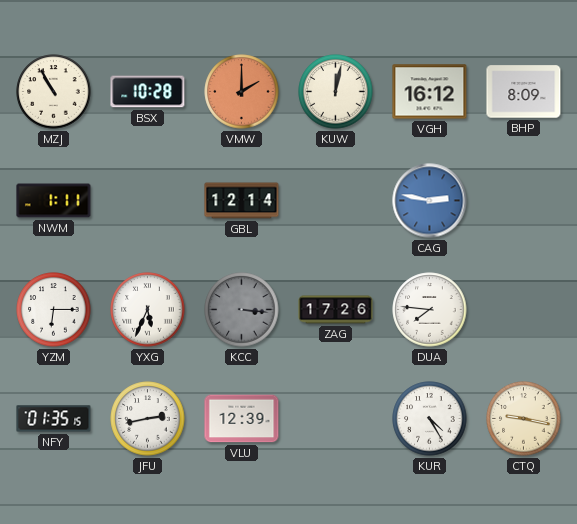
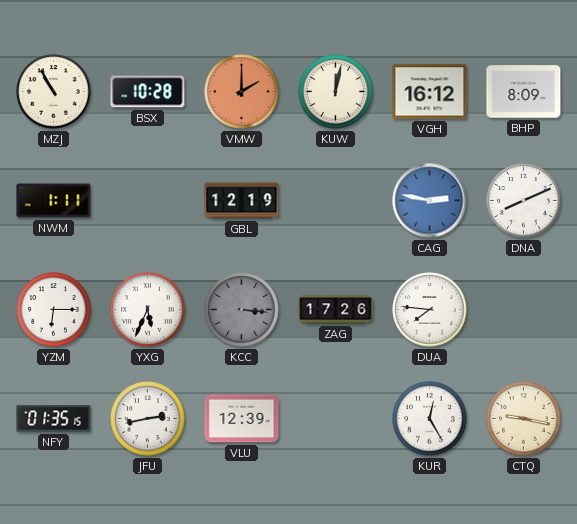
GBL: 12:14 -> 12:19
DNA: none -> 8:11
KUR: 4:25 -> 12:25
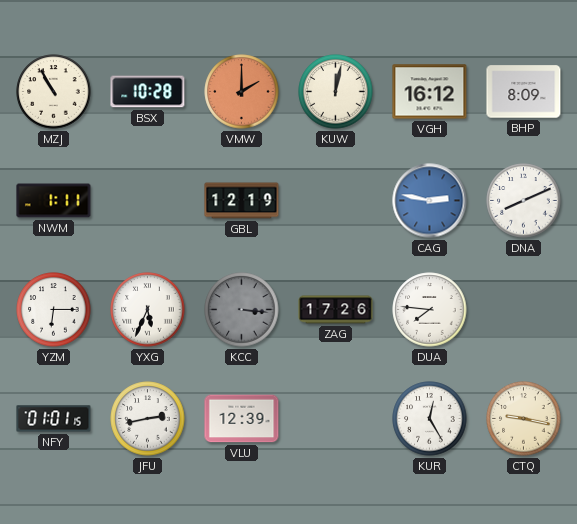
NFY: 01:35 -> 01:01
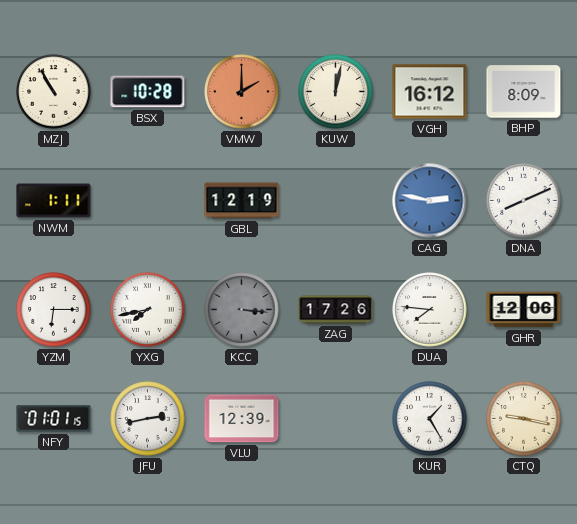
YXG: 5:34 -> 7:43
GHR: none -> 12:06
KUR: 12:25 -> 1:25
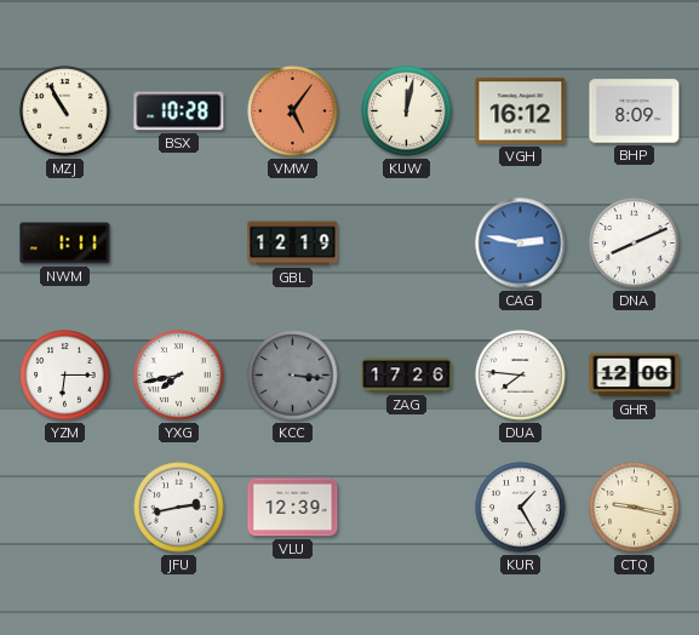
VMW: 2:00 -> 5:06
NFY: 01:01 -> none
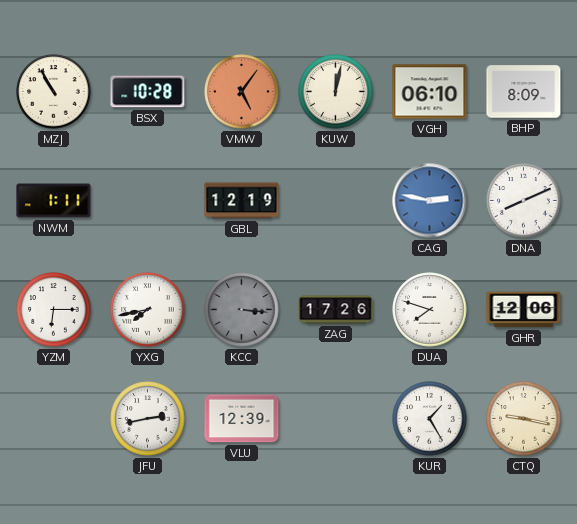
VGH: 16:12 -> 06:10
DUA: 7:46 -> 7:48
